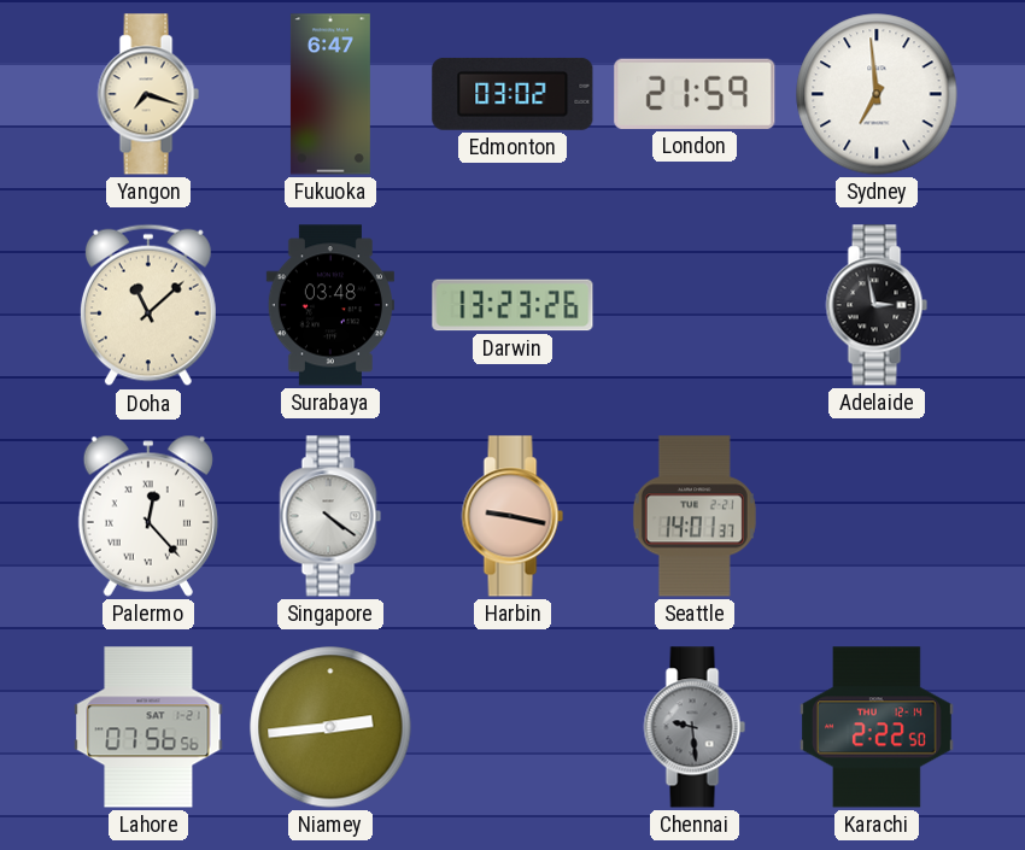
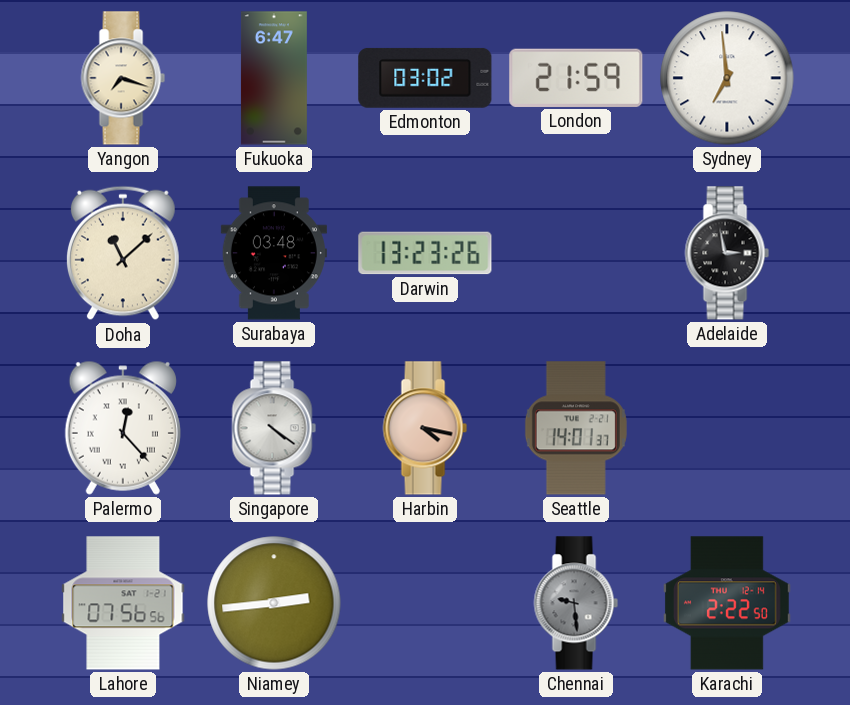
Harbin: 9:17 -> 4:17
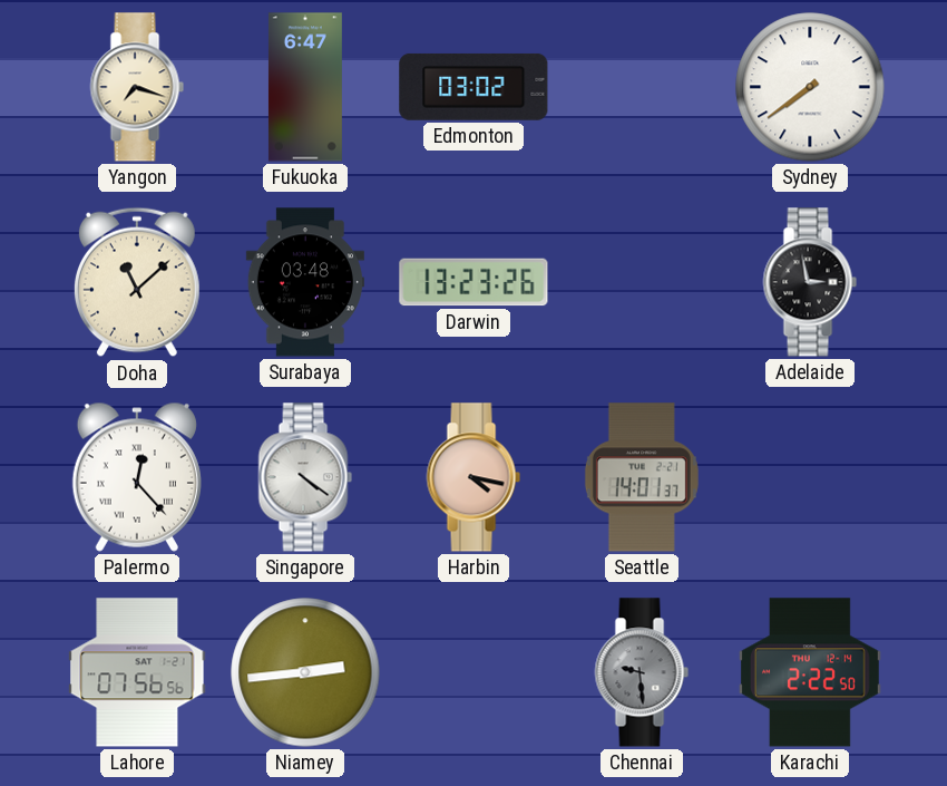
London: 21:59 -> none
Sydney: 6:59 -> 7:39
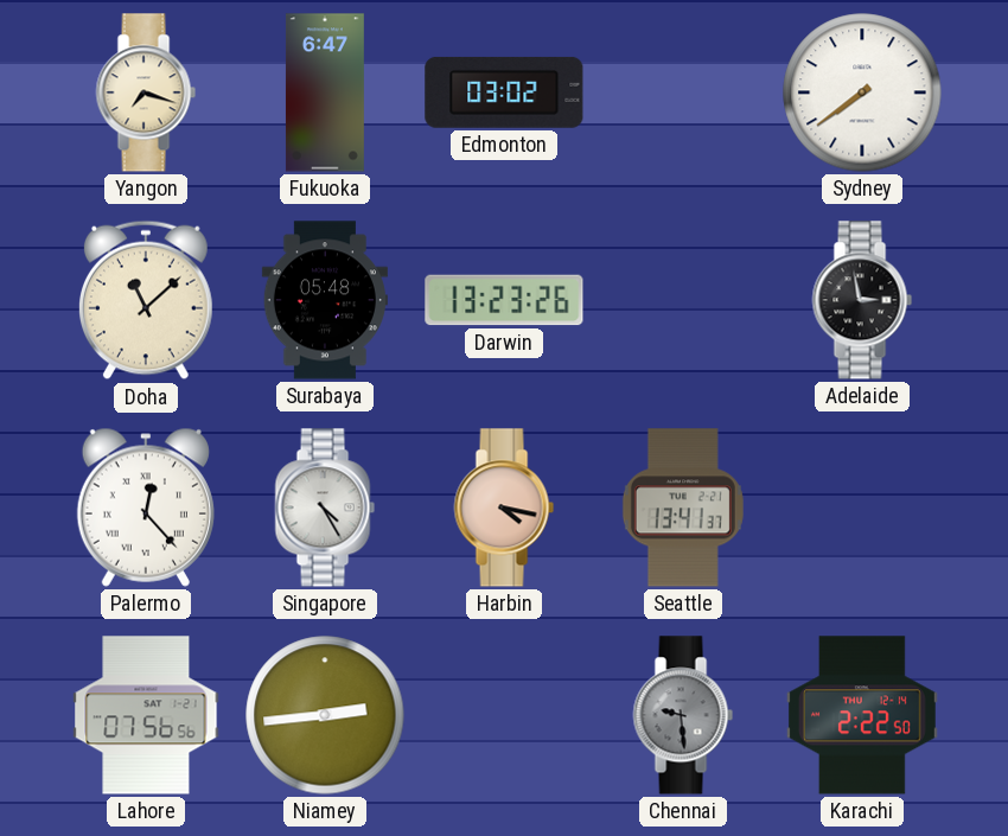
Surabaya: 03:48 -> 05:48
Singapore: 4:21 -> 4:25
Seattle: 14:01 -> 13:41
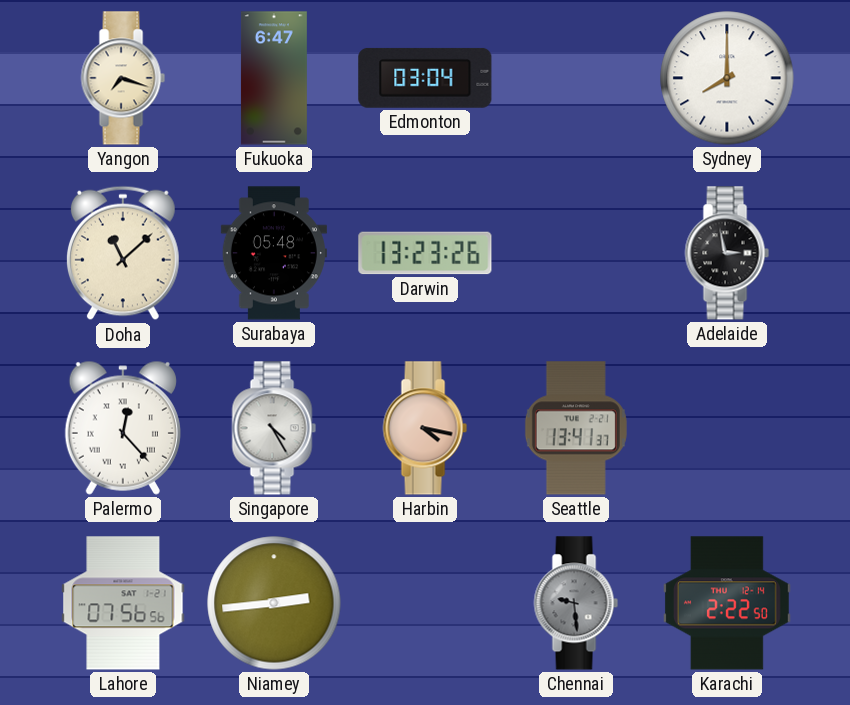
Edmonton: 03:02 -> 03:04
Sydney: 7:39 -> 8:00
